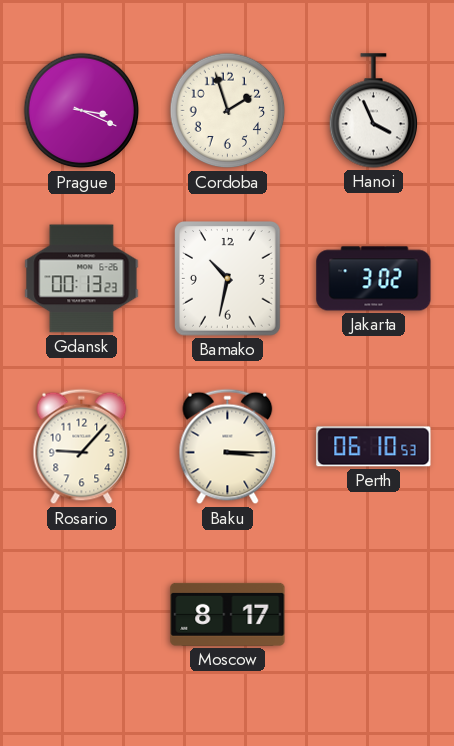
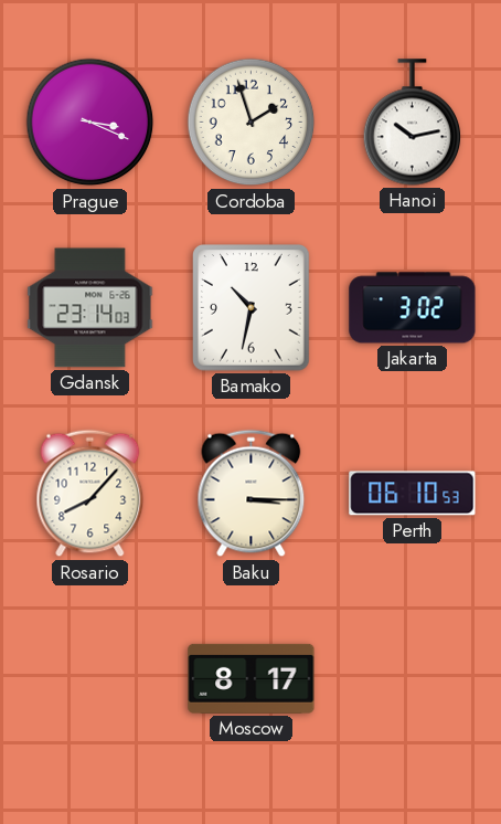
Hanoi: 3:56 -> 10:13
Gdansk: 00:13 -> 23:14
Rosario: 9:07 -> 8:07
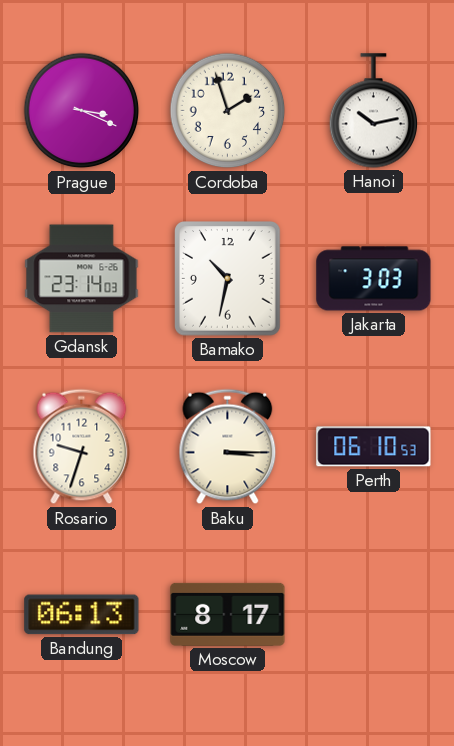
Jakarta: 3:02 -> 3:03
Rosario: 8:07 -> 9:33
Bandung: none -> 06:13
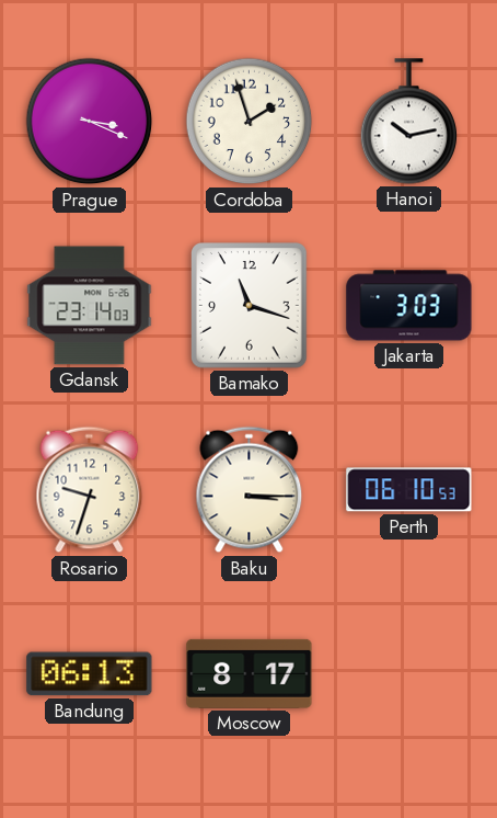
Bamako: 10:32 -> 11:18
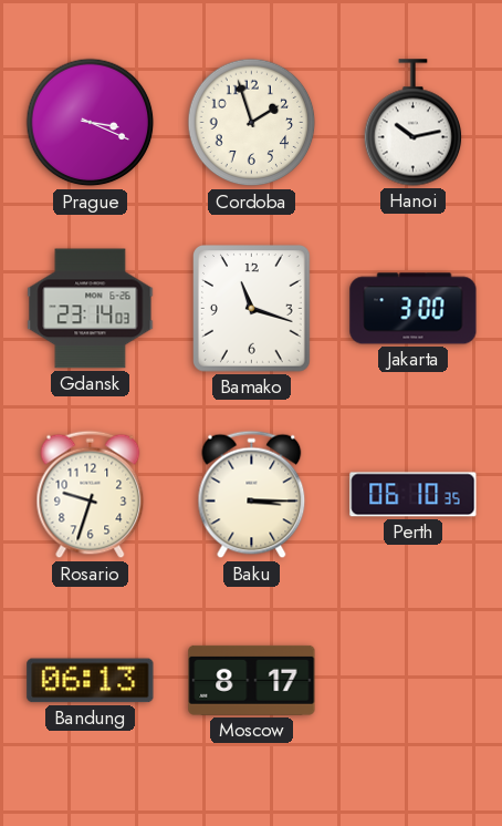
Jakarta: 3:03 -> 3:00
Perth: 06:10:53 -> 06:10:35
